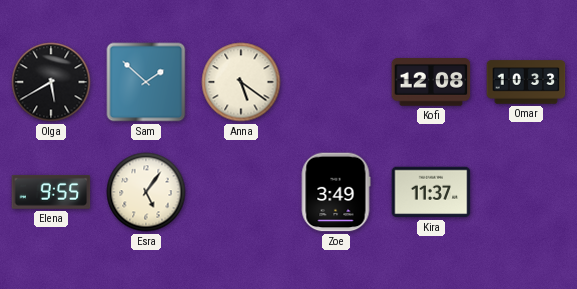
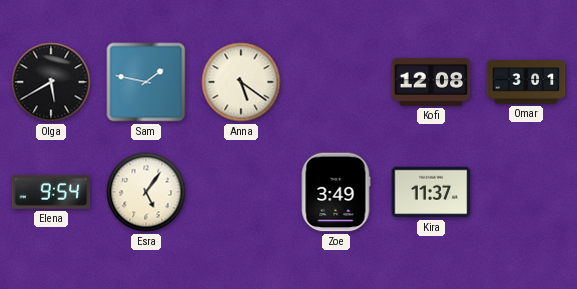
Sam: 1:52 -> 1:47
Omar: 10:33 -> 3:01
Elena: 9:55 -> 9:54
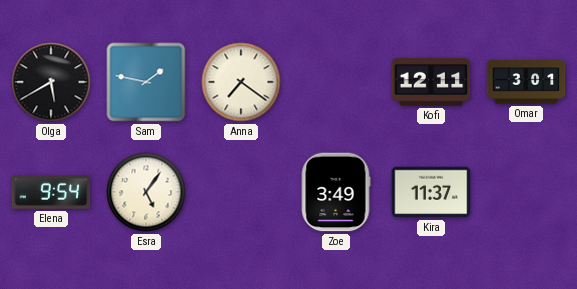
Anna: 5:21 -> 7:21
Kofi: 12:08 -> 12:11
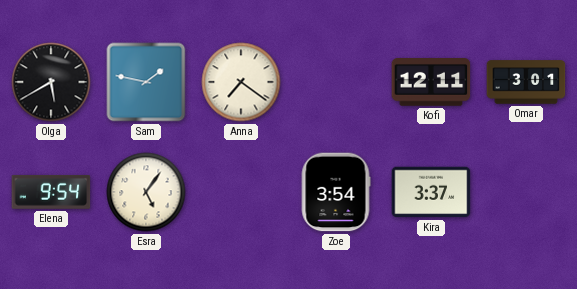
Zoe: 3:49 -> 3:54
Kira: 11:37 -> 3:37
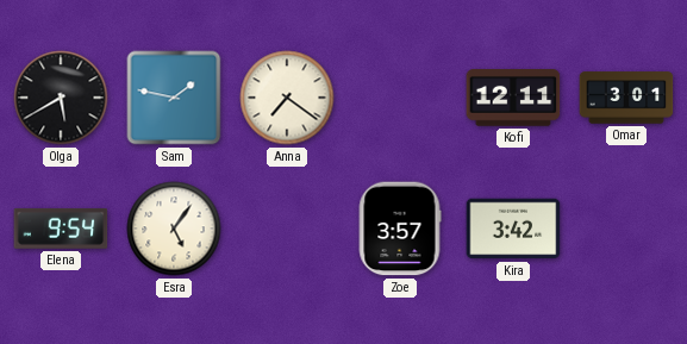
Zoe: 3:54 -> 3:57
Kira: 3:37 -> 3:42
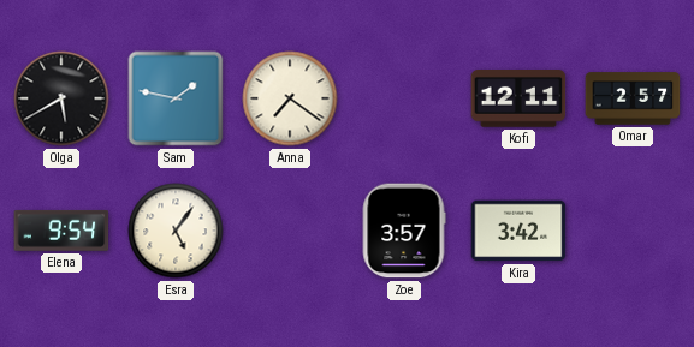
Omar: 3:01 -> 2:57
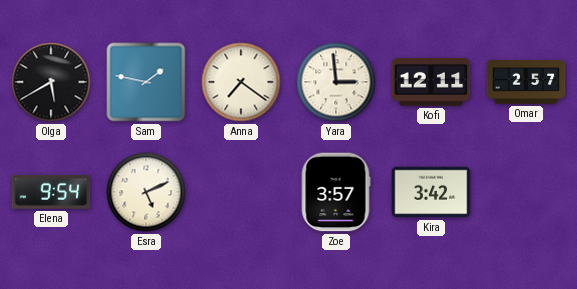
Yara: none -> 2:59
Esra: 5:06 -> 5:11
